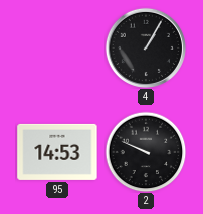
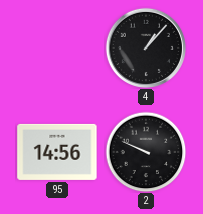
4: 1:05 -> 1:07
95: 14:53 -> 14:56
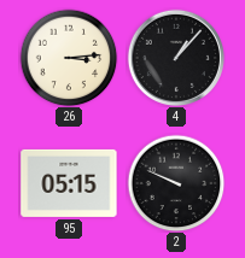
26: none -> 3:14
95: 14:56 -> 05:15
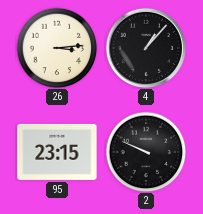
95: 05:15 -> 23:15
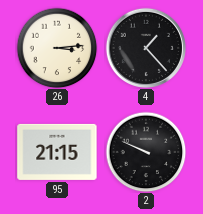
4: 1:07 -> 1:23
95: 23:15 -> 21:15
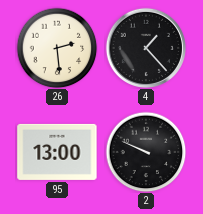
26: 3:14 -> 2:29
95: 21:15 -> 13:00
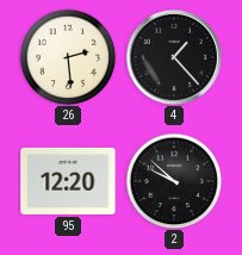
95: 13:00 -> 12:20
2: 9:49 -> 9:52
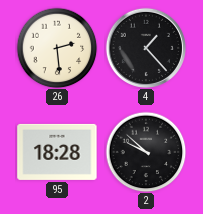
95: 12:20 -> 18:28
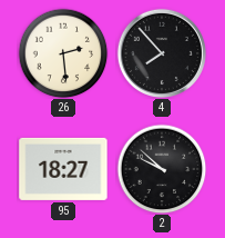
4: 1:23 -> 7:53
95: 18:28 -> 18:27
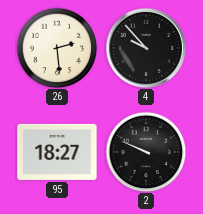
4: 7:53 -> 9:53
2: 9:52 -> 9:49
